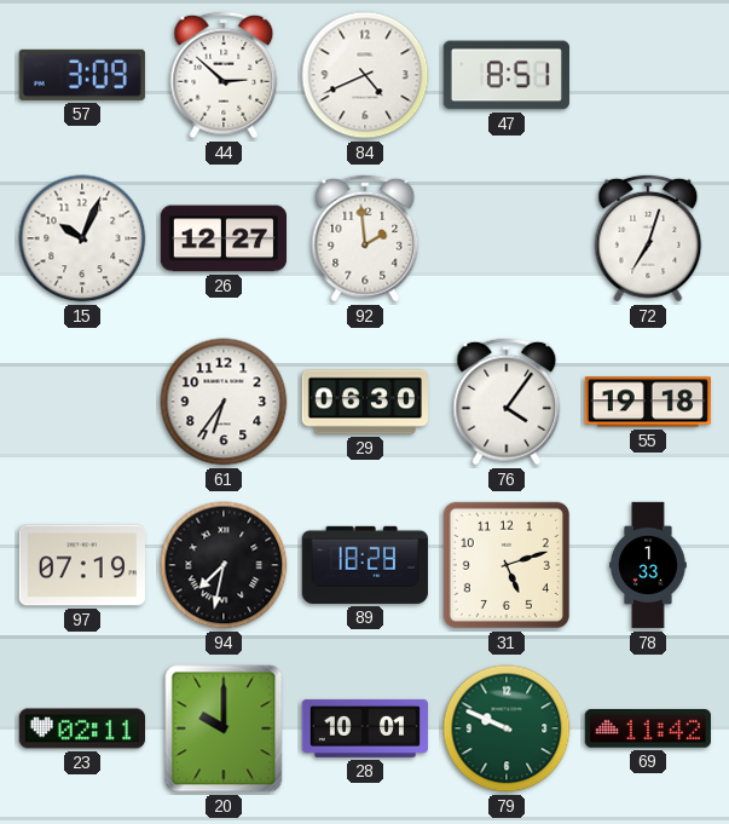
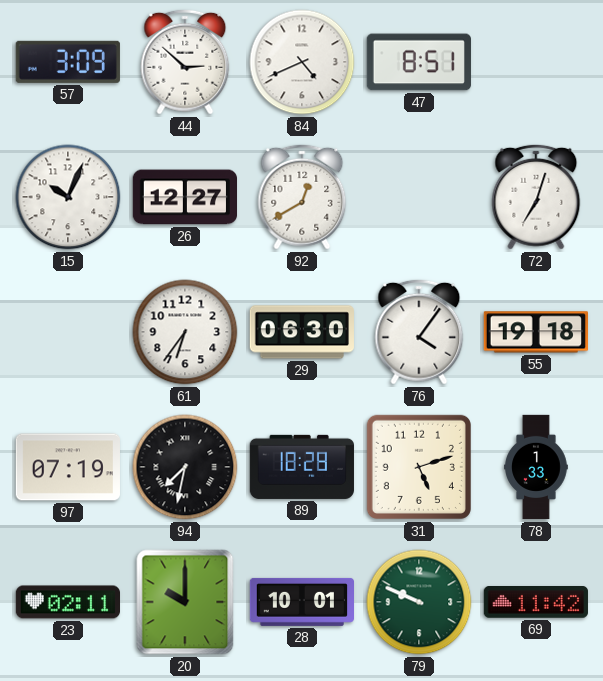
92: 1:59 -> 12:40
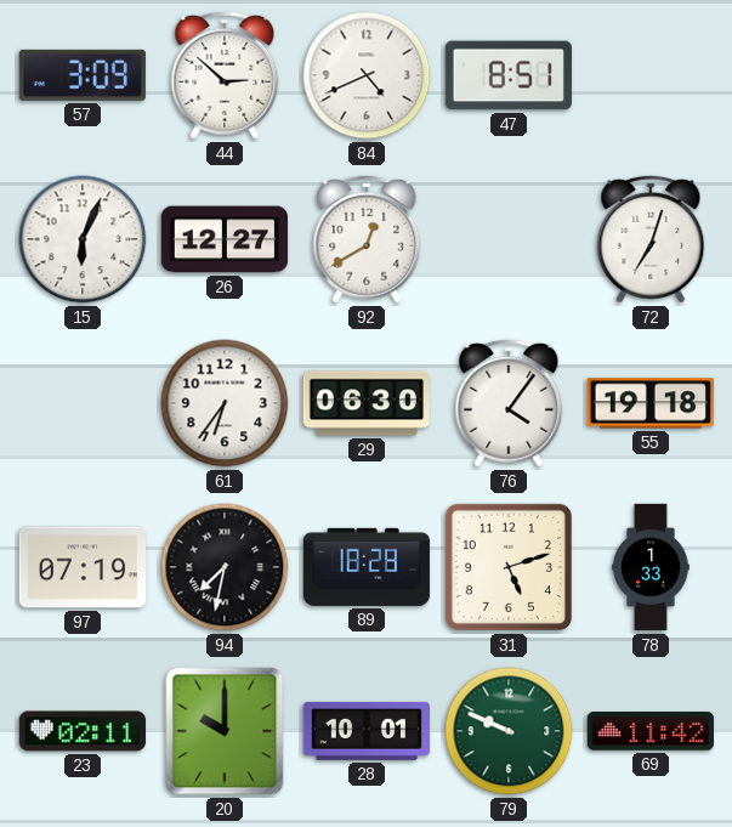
15: 10:04 -> 6:04
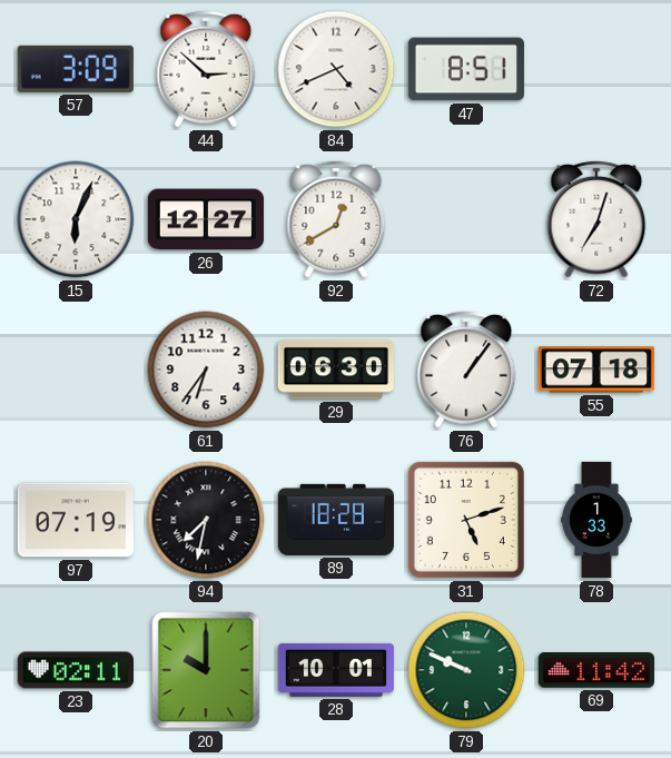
76: 4:06 -> 1:06
55: 19:18 -> 07:18
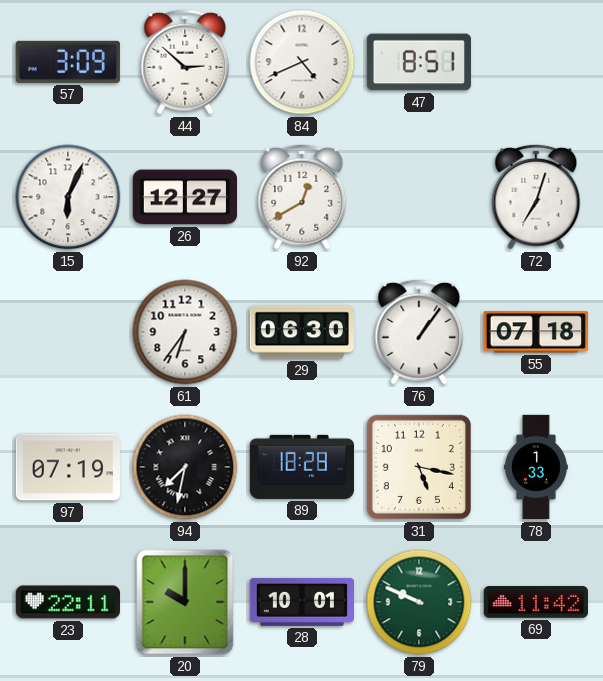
31: 5:12 -> 5:17
23: 02:11 -> 22:11
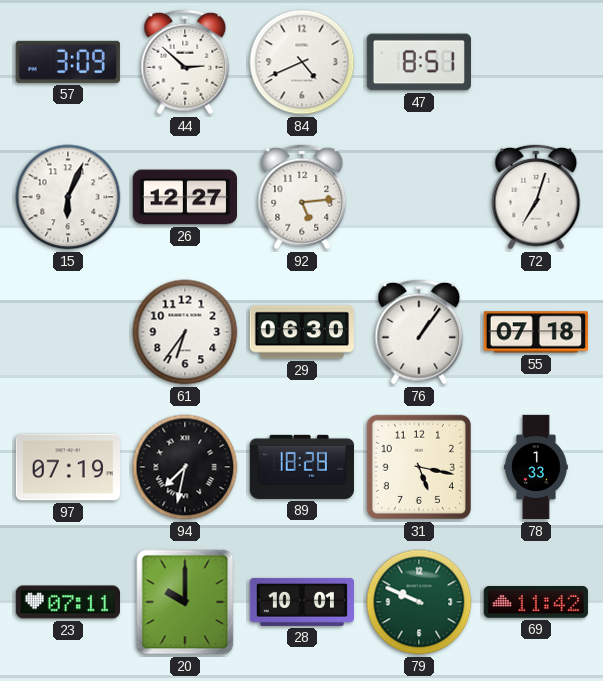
92: 12:40 -> 5:14
23: 22:11 -> 07:11
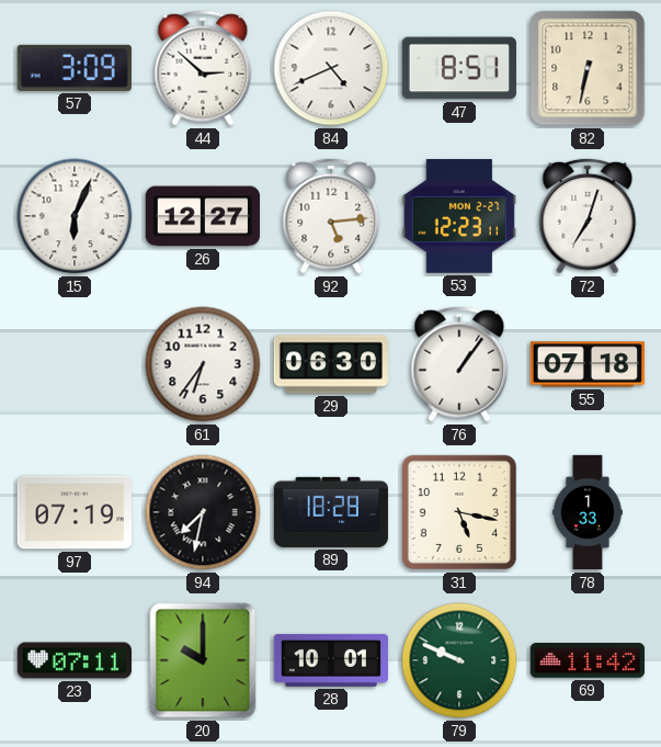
82: none -> 6:32
53: none -> 12:23
